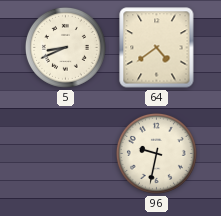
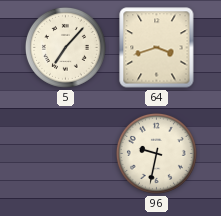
5: 8:41 -> 7:07
64: 4:39 -> 3:42
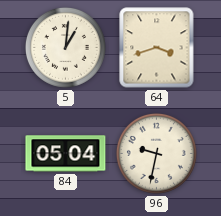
5: 7:07 -> 1:01
84: none -> 05:04
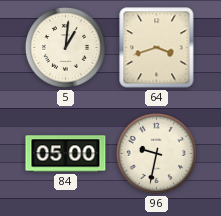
84: 05:04 -> 05:00
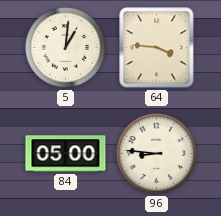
64: 3:42 -> 3:46
96: 9:32 -> 8:46
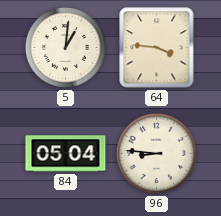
84: 05:00 -> 05:04
